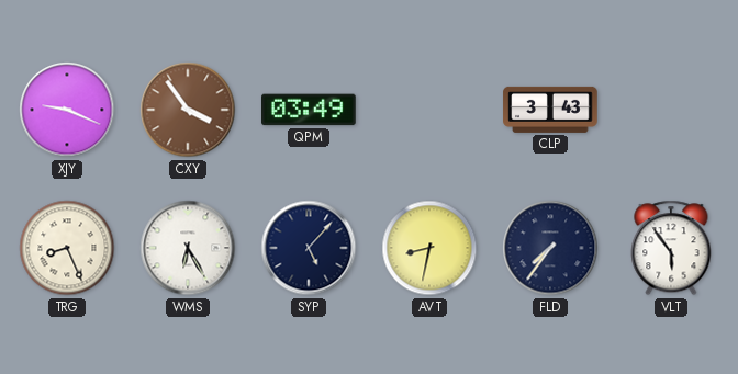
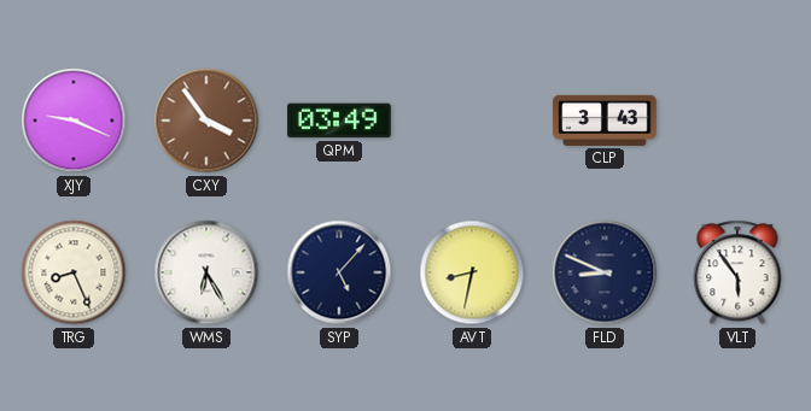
FLD: 7:36 -> 8:49
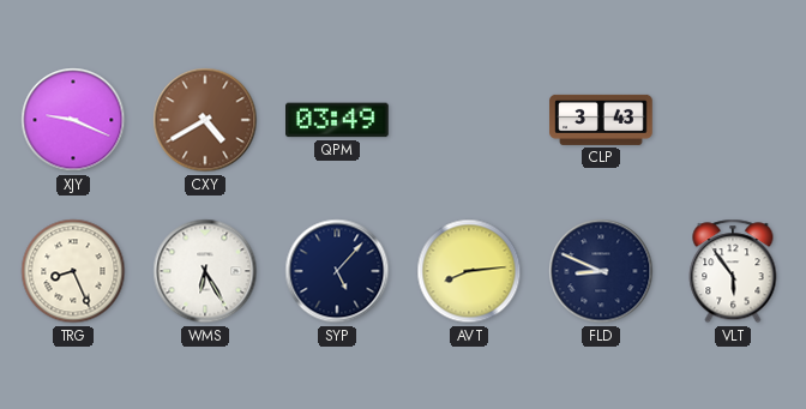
CXY: 3:54 -> 4:40
AVT: 8:32 -> 8:14
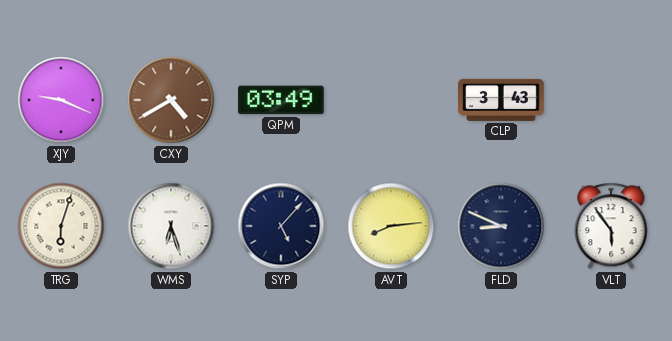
TRG: 8:26 -> 6:03
WMS: 6:25 -> 6:27
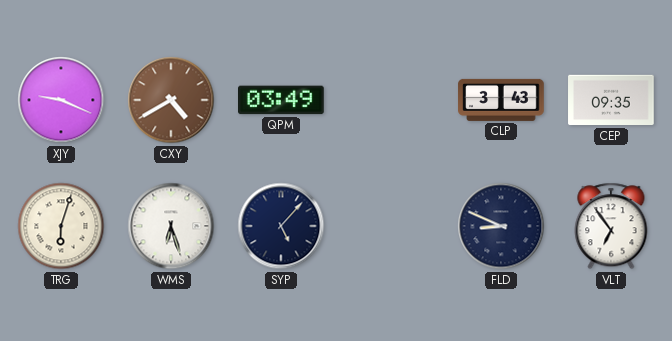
CEP: none -> 09:35
AVT: 8:14 -> none
VLT: 5:54 -> 6:54
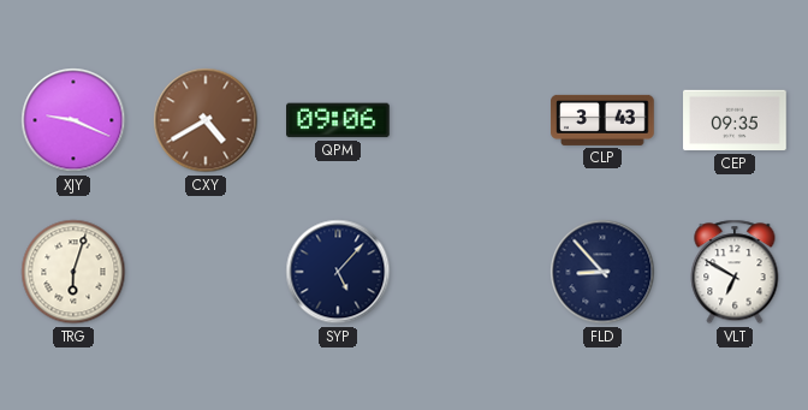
QPM: 03:49 -> 09:06
WMS: 6:27 -> none
FLD: 8:49 -> 8:53
VLT: 6:54 -> 6:50
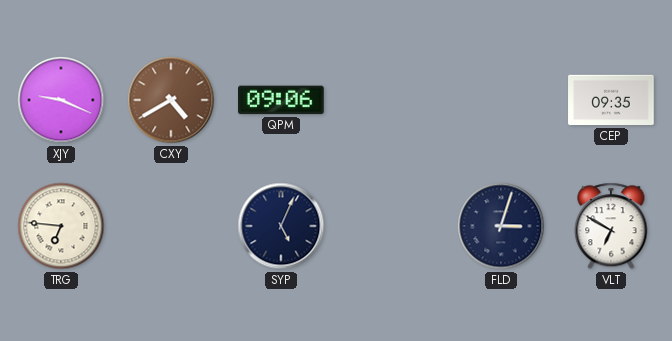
CLP: 3:43 -> none
TRG: 6:03 -> 6:46
SYP: 5:07 -> 5:04
FLD: 8:53 -> 3:03
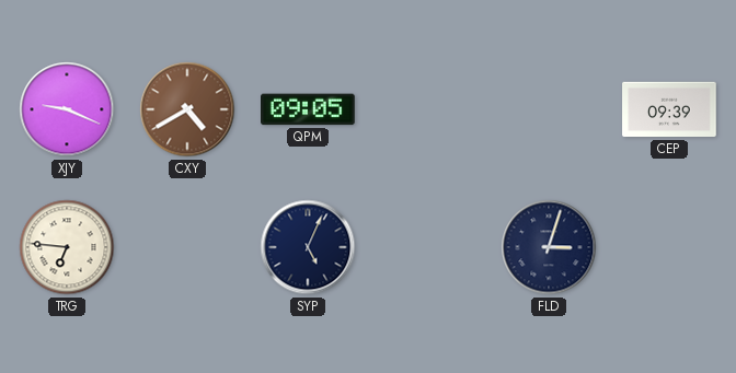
QPM: 09:06 -> 09:05
CEP: 09:35 -> 09:39
VLT: 6:50 -> none
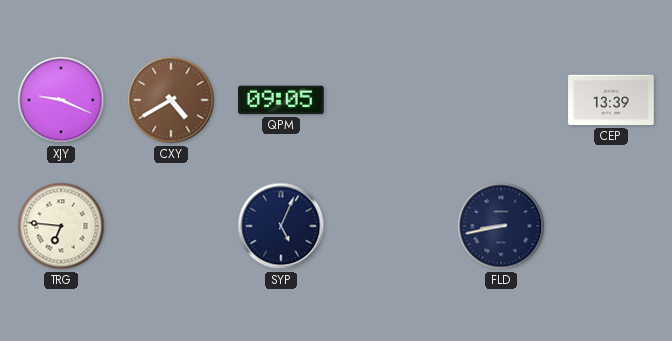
CEP: 09:39 -> 13:39
FLD: 3:03 -> 8:43
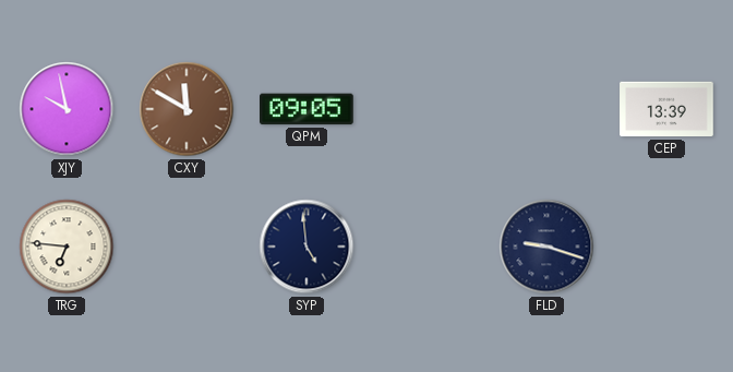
XJY: 9:19 -> 9:58
CXY: 4:40 -> 11:50
SYP: 5:04 -> 4:59
FLD: 8:43 -> 9:18
